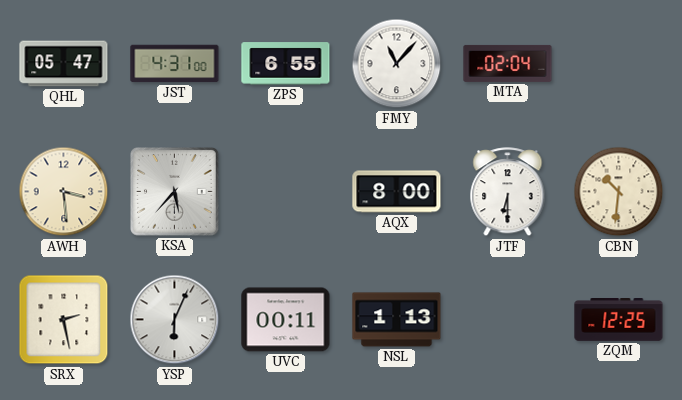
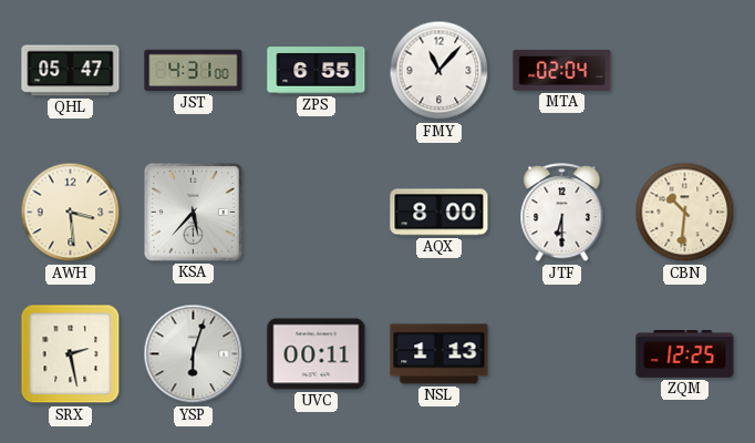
YSP: 6:04 -> 6:03
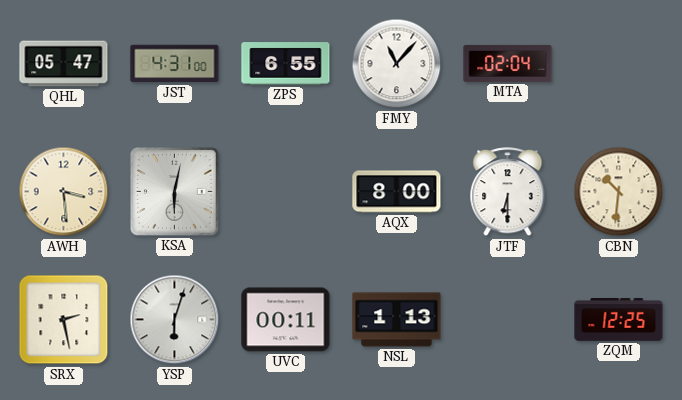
KSA: 5:37 -> 6:02
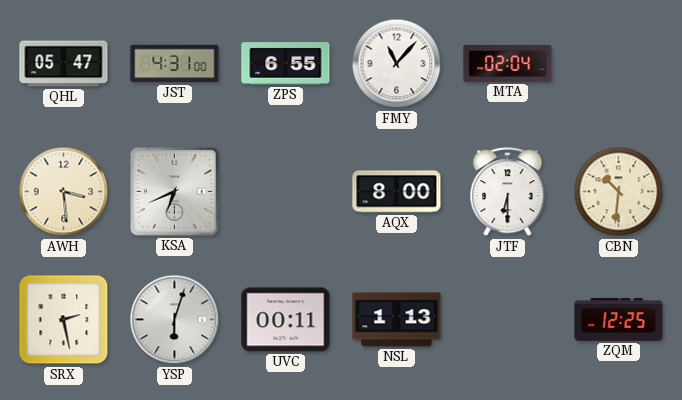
KSA: 6:02 -> 6:41
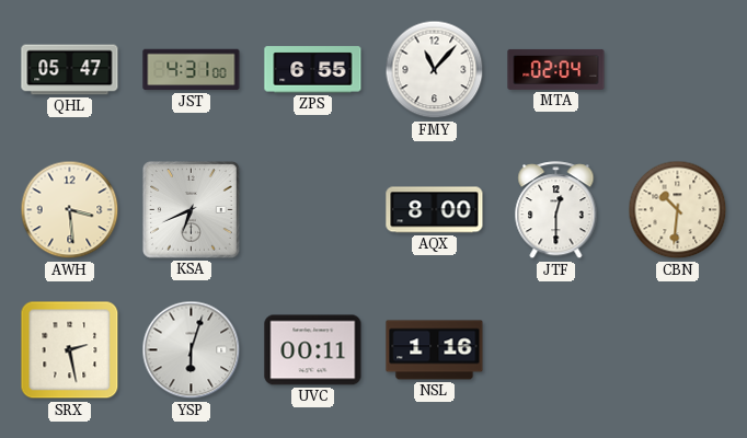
JTF: 6:30 -> 12:30
NSL: 1:13 -> 1:16
ZQM: 12:25 -> none
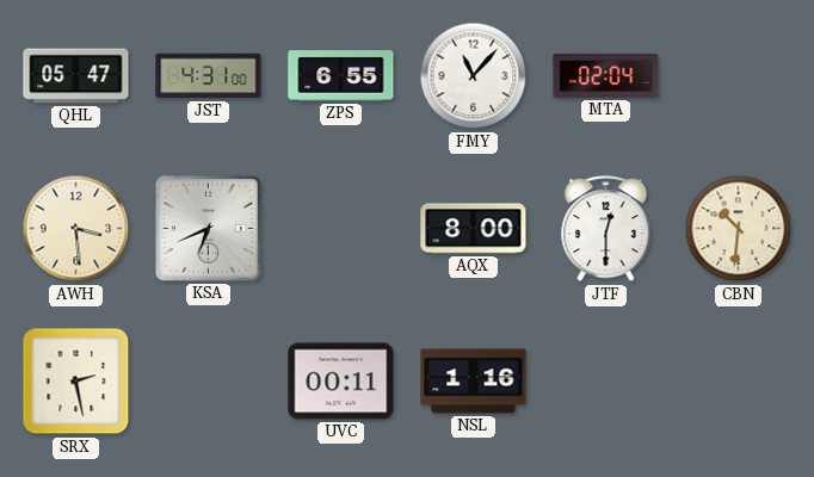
YSP: 6:03 -> none
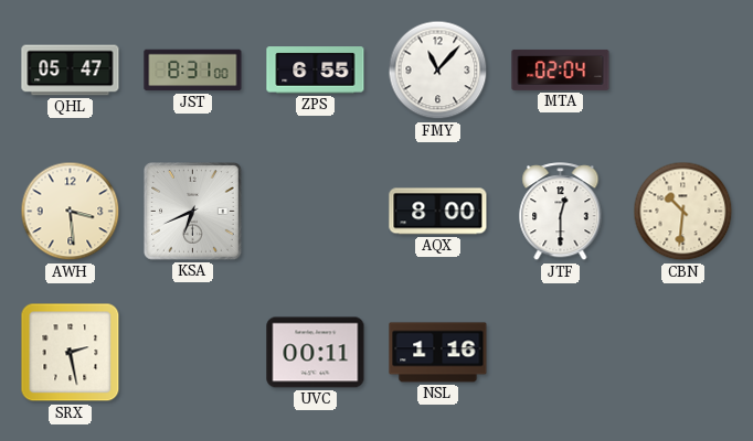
JST: 4:31 -> 8:31
